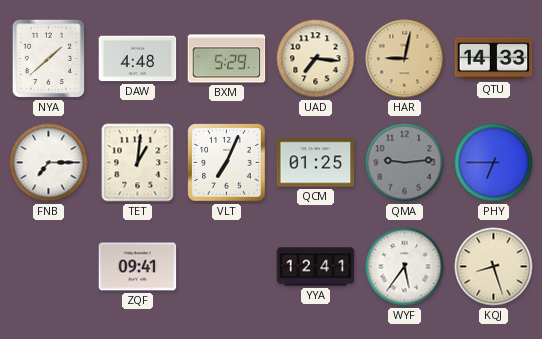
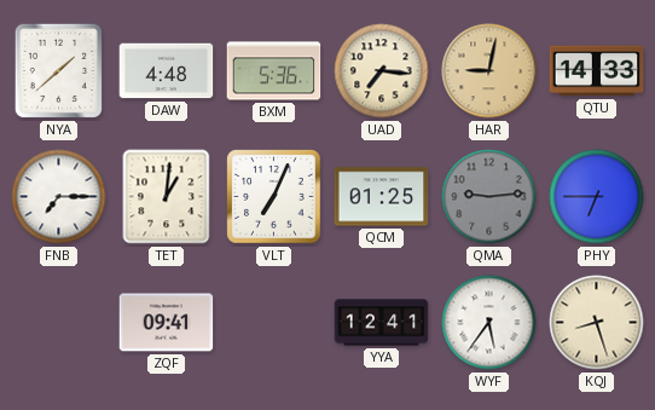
BXM: 5:29 -> 5:36
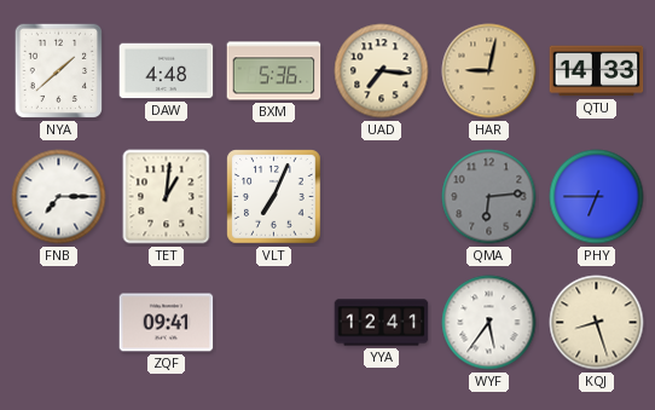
QCM: 01:25 -> none
QMA: 9:14 -> 6:14
